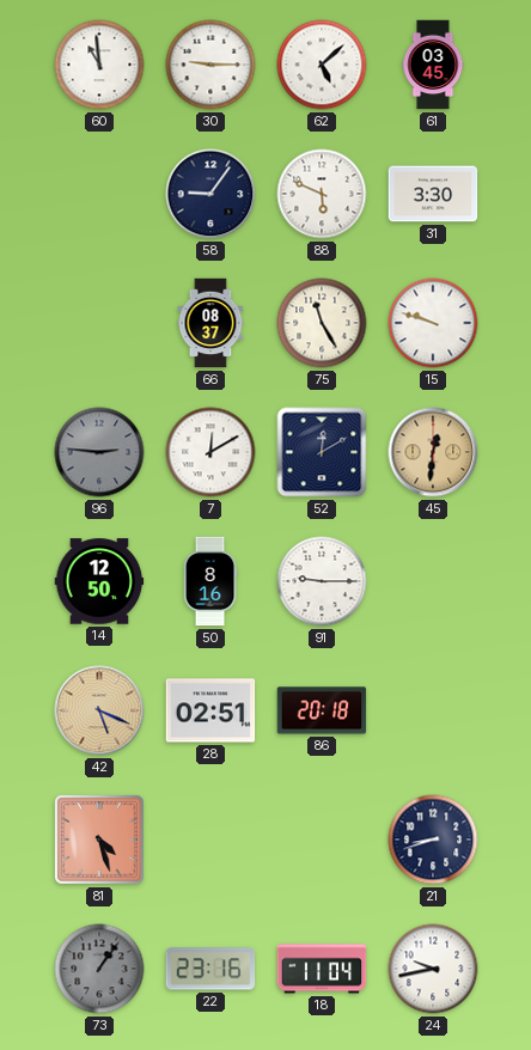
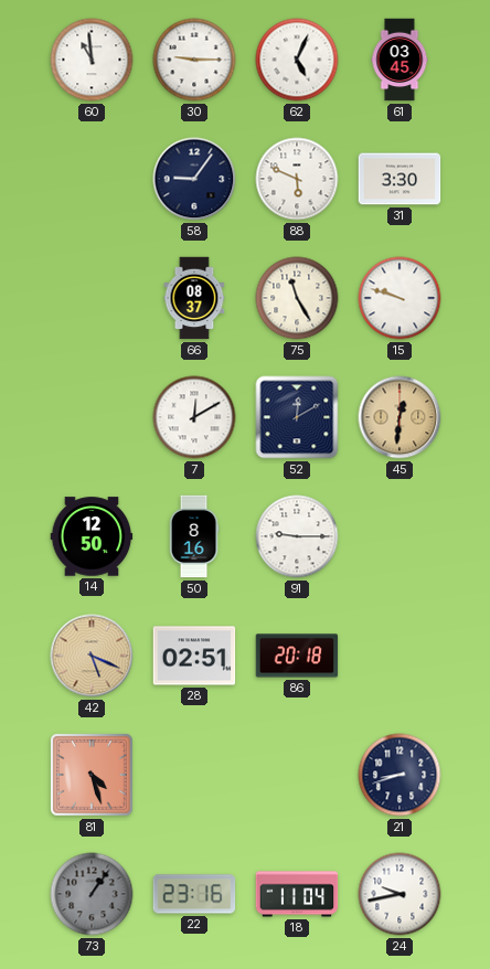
62: 5:08 -> 5:04
96: 2:46 -> none
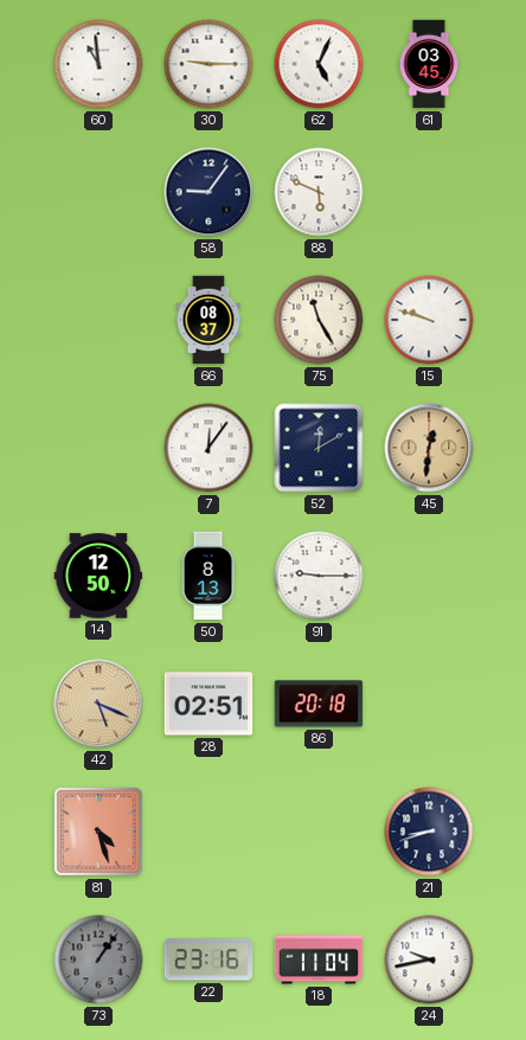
31: 3:30 -> none
7: 12:10 -> 12:06
50: 8:16 -> 8:13
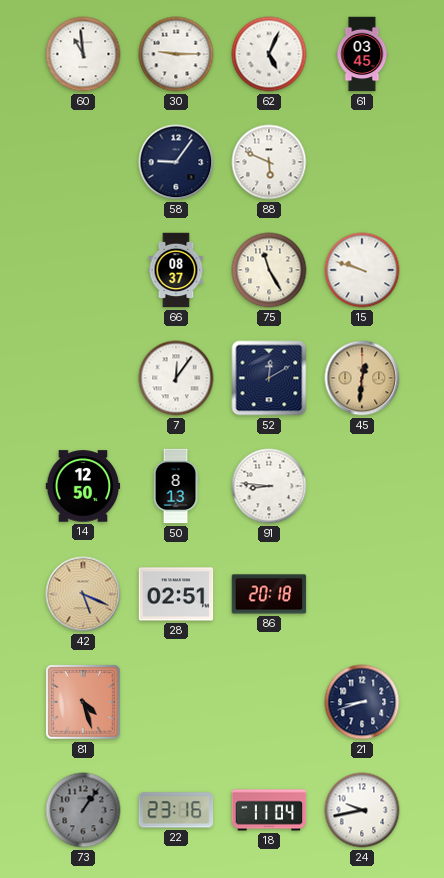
91: 9:15 -> 8:46
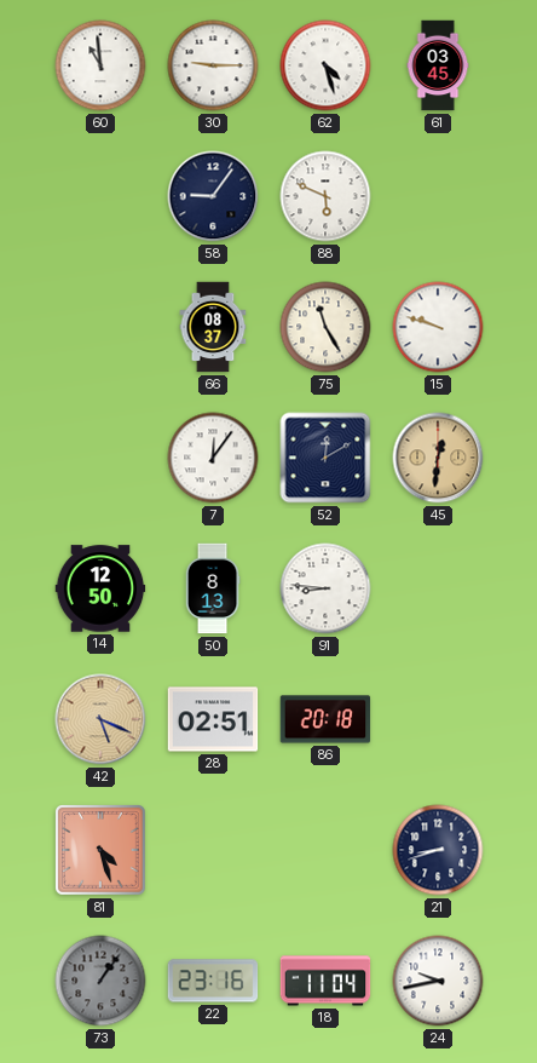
62: 5:04 -> 4:27
